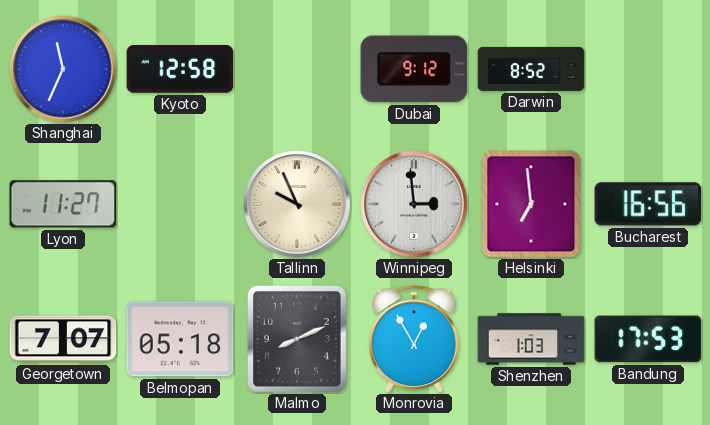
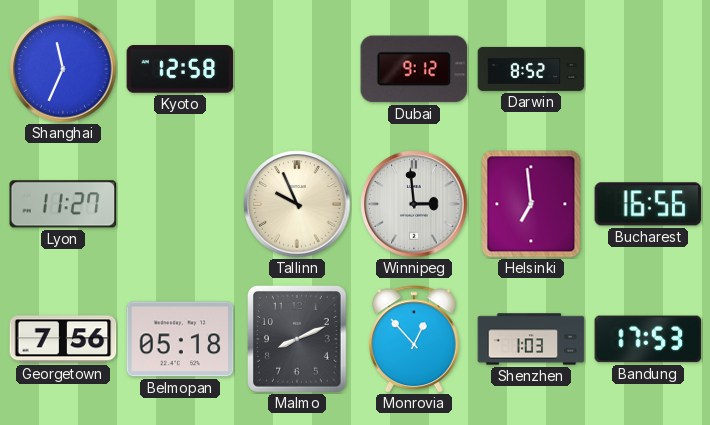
Georgetown: 7:07 -> 7:56
Monrovia: 12:55 -> 12:53
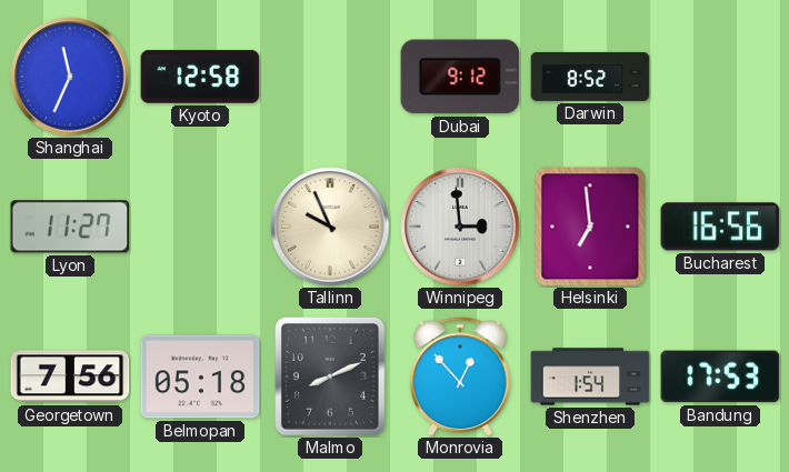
Shenzhen: 1:03 -> 1:54
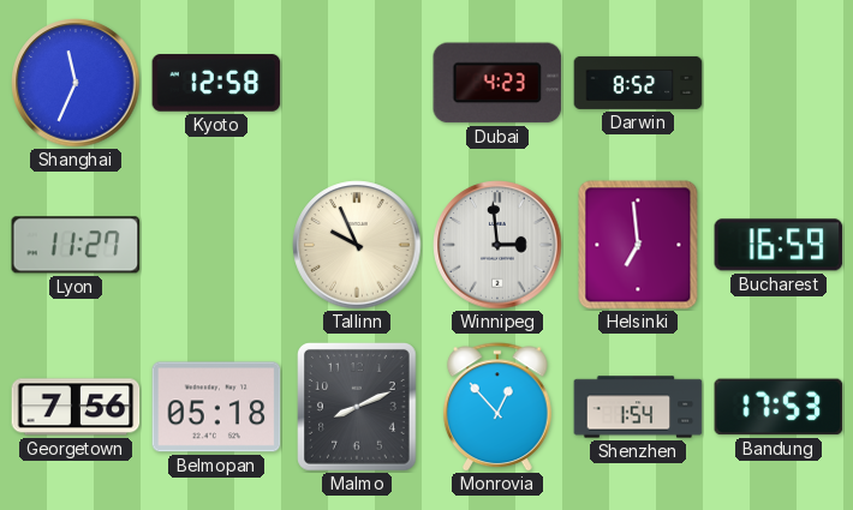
Dubai: 9:12 -> 4:23
Bucharest: 16:56 -> 16:59
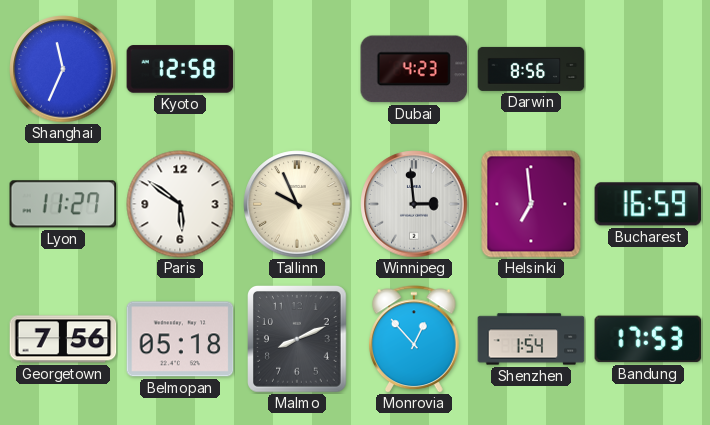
Darwin: 8:52 -> 8:56
Paris: none -> 5:51
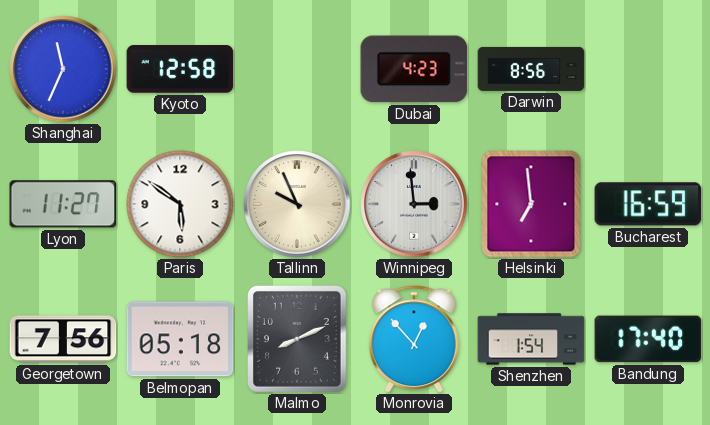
Bandung: 17:53 -> 17:40
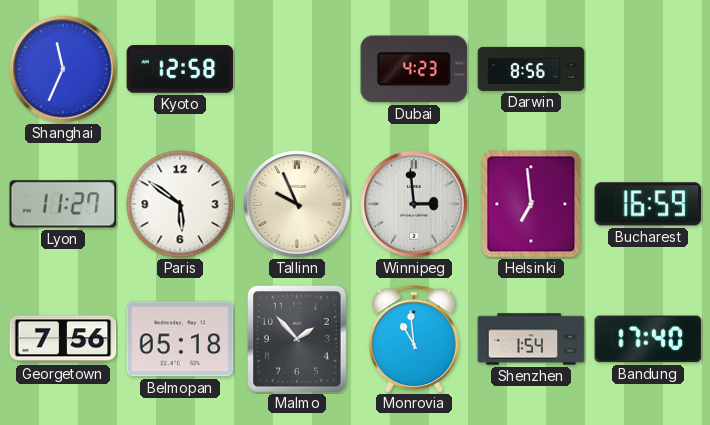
Malmo: 8:11 -> 1:53
Monrovia: 12:53 -> 10:59
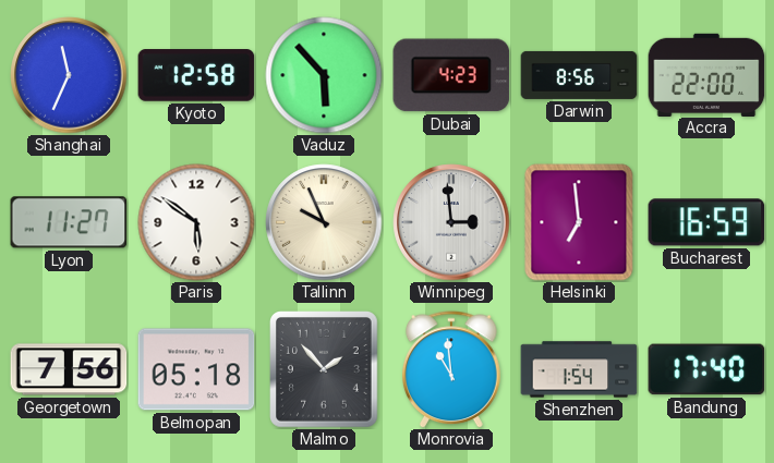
Vaduz: none -> 5:53
Accra: none -> 22:00
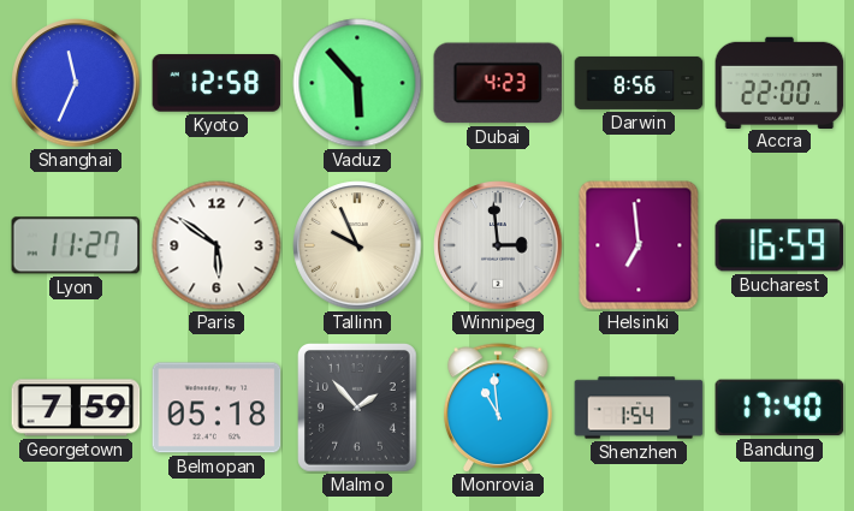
Georgetown: 7:56 -> 7:59
